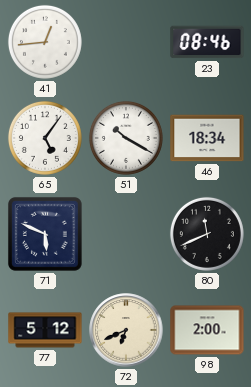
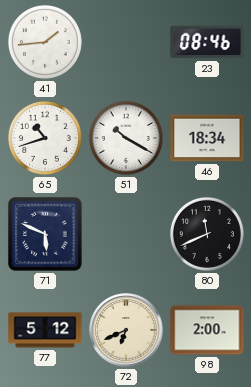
41: 12:44 -> 1:44
65: 5:06 -> 10:42
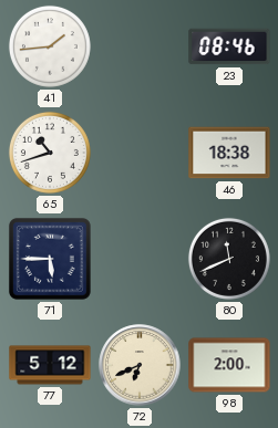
51: 10:20 -> none
46: 18:34 -> 18:38
71: 5:49 -> 5:45
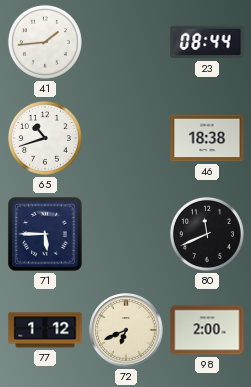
23: 08:46 -> 08:44
77: 5:12 -> 1:12
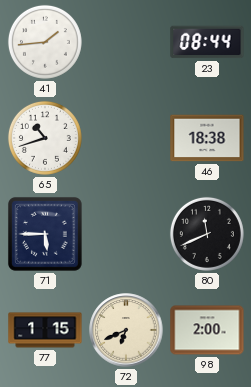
77: 1:12 -> 1:15
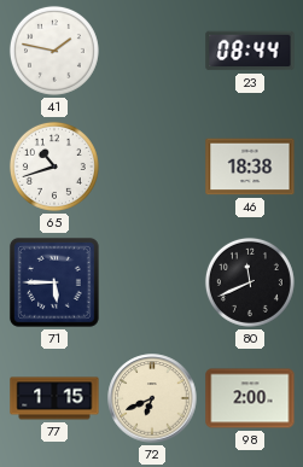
41: 1:44 -> 1:47
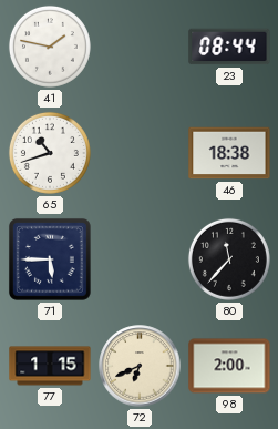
80: 11:41 -> 11:37
